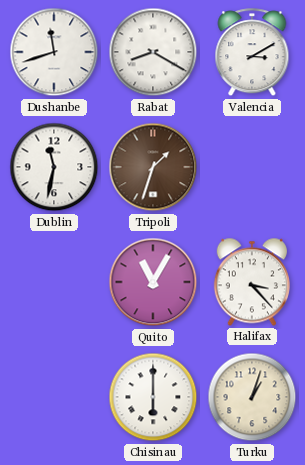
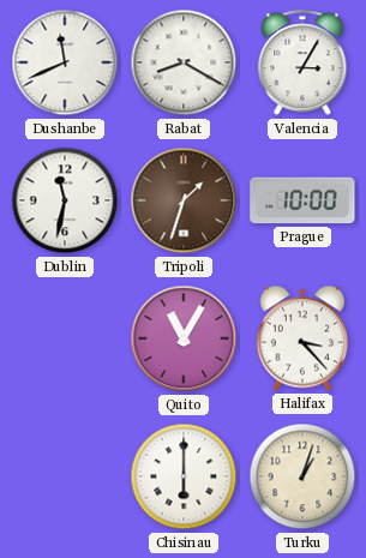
Dushanbe: 11:42 -> 11:41
Valencia: 3:10 -> 3:05
Prague: none -> 10:00
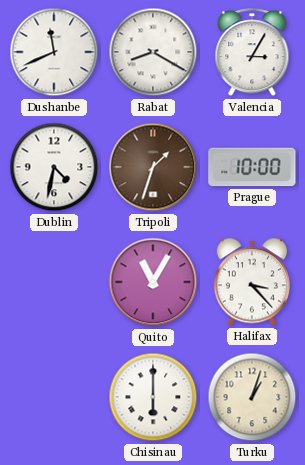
Dublin: 11:32 -> 4:32
